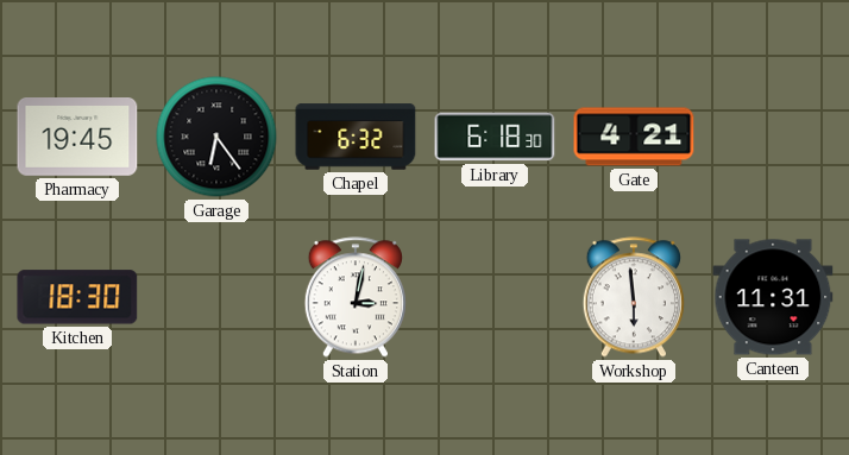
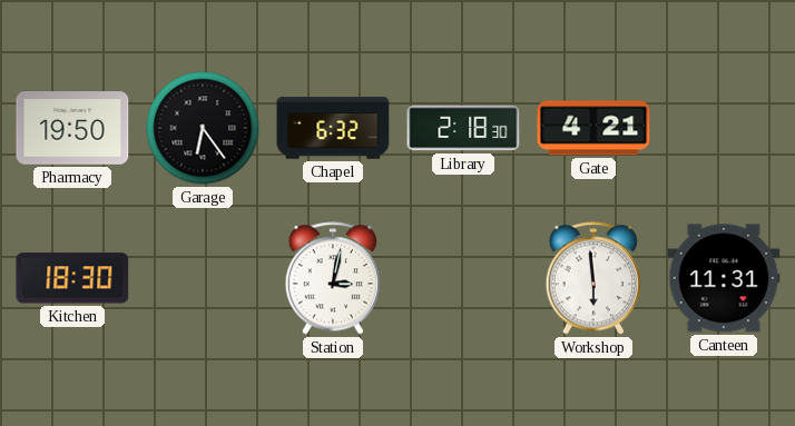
Pharmacy: 19:45 -> 19:50
Library: 6:18 -> 2:18
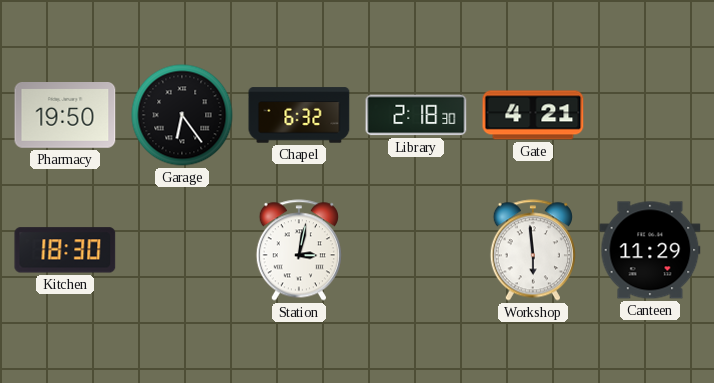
Canteen: 11:31 -> 11:29
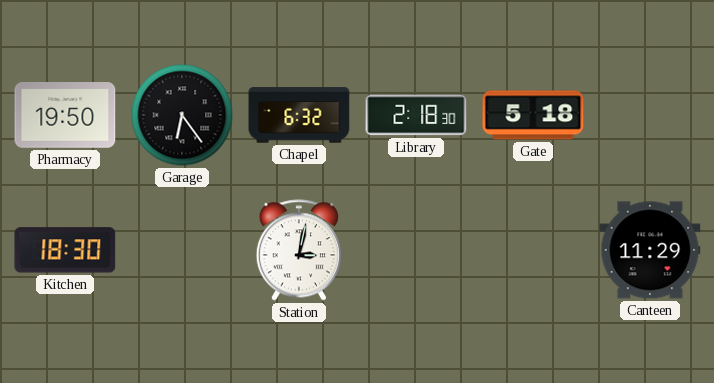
Gate: 4:21 -> 5:18
Workshop: 5:59 -> none
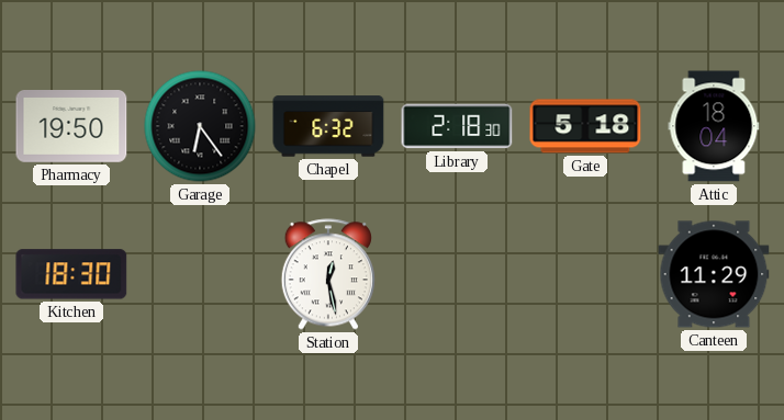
Attic: none -> 18:04
Station: 3:02 -> 12:28
